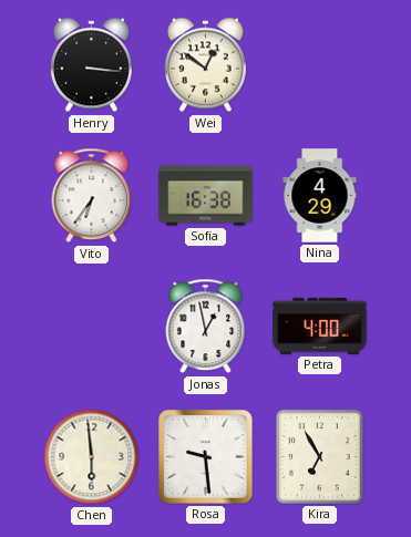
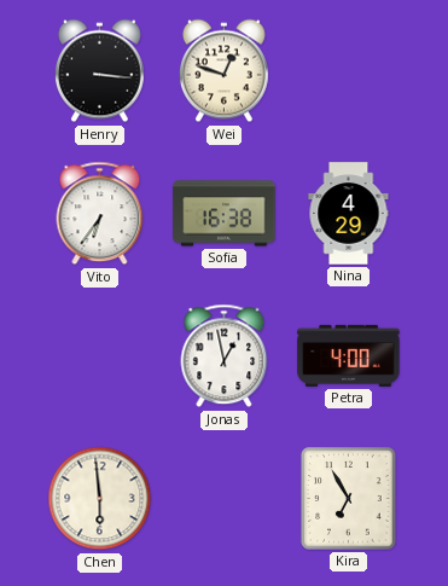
Wei: 12:51 -> 12:48
Rosa: 9:29 -> none
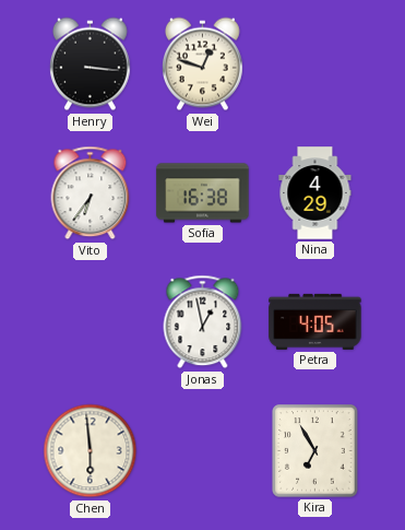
Petra: 4:00 -> 4:05
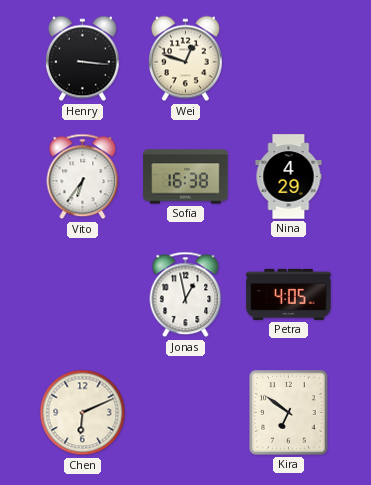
Chen: 5:59 -> 6:11
Kira: 6:55 -> 6:51
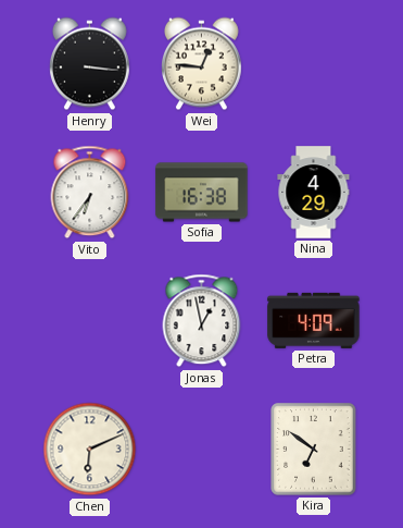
Wei: 12:48 -> 12:46
Petra: 4:05 -> 4:09
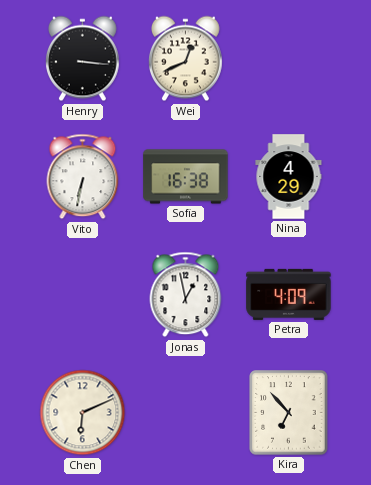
Wei: 12:46 -> 12:41
Vito: 6:36 -> 6:32
Kira: 6:51 -> 6:53
